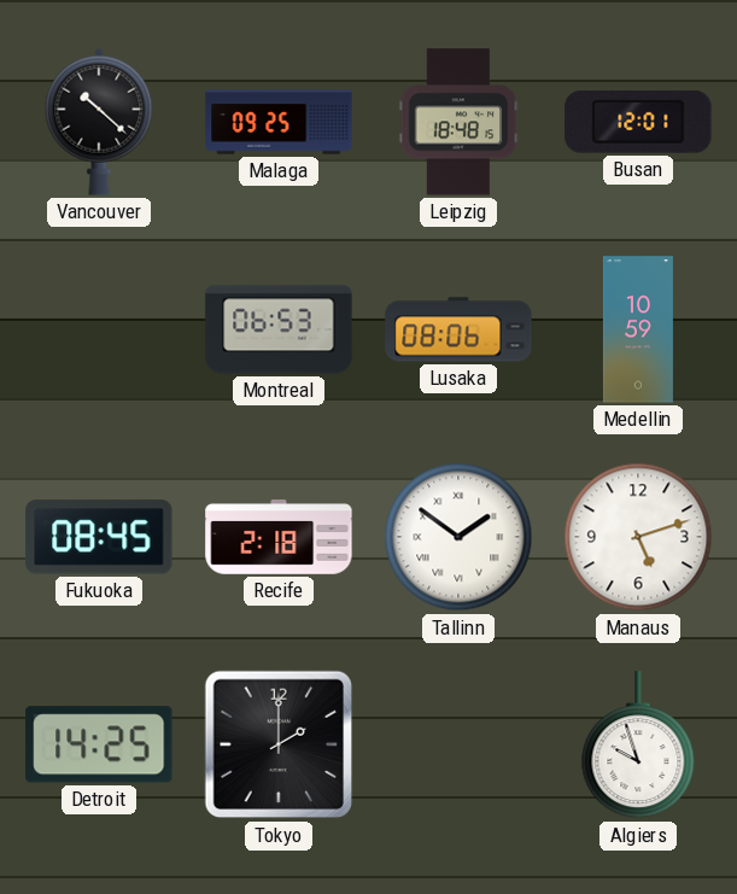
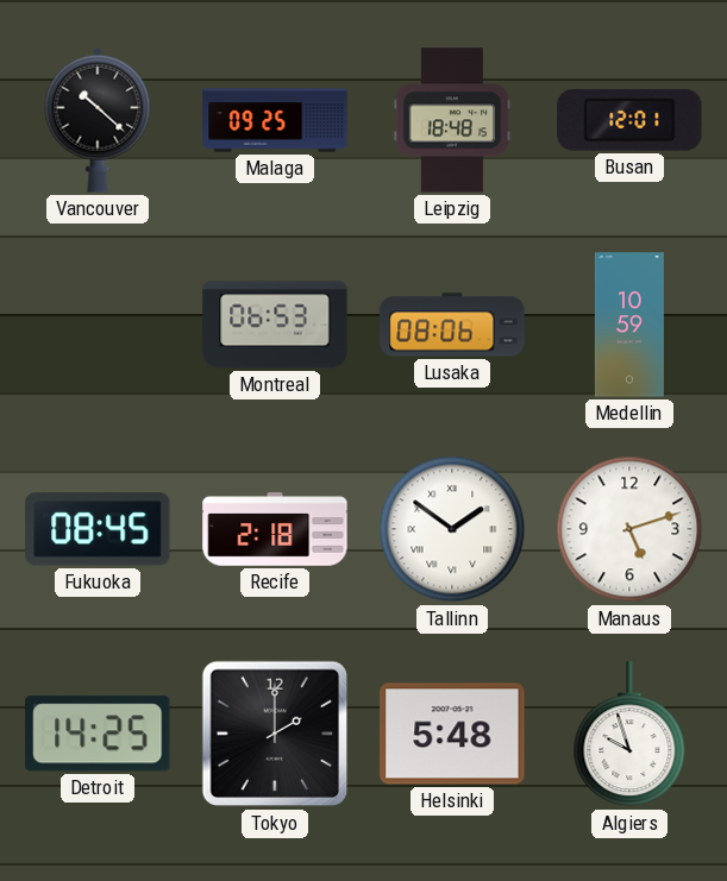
Helsinki: none -> 5:48
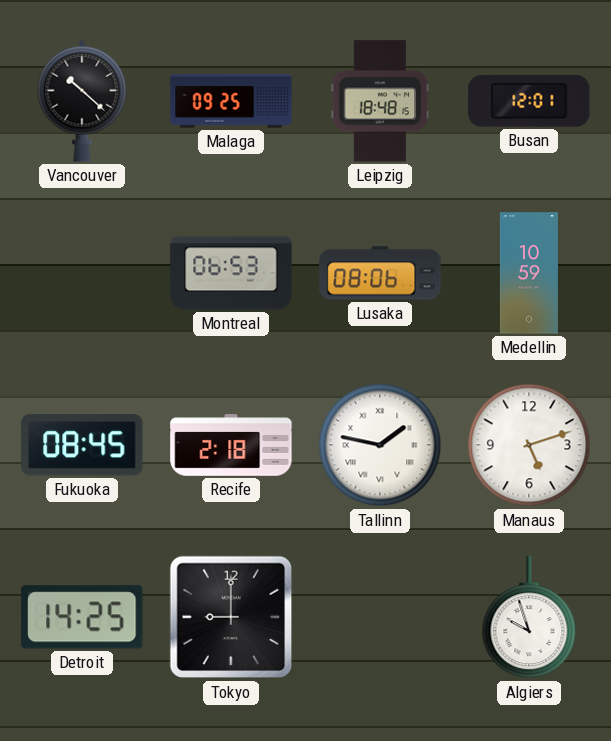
Tallinn: 1:51 -> 1:47
Tokyo: 2:00 -> 9:00
Helsinki: 5:48 -> none
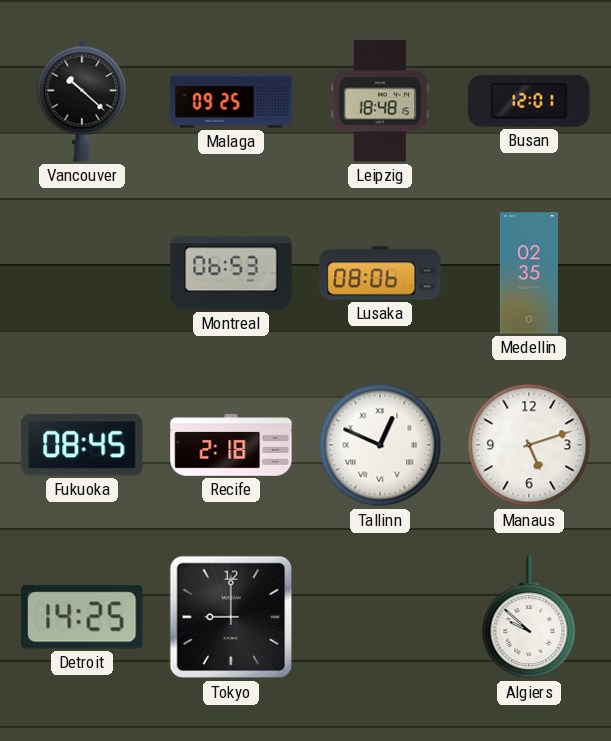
Medellin: 10:59 -> 02:35
Tallinn: 1:47 -> 12:49
Algiers: 9:57 -> 9:52
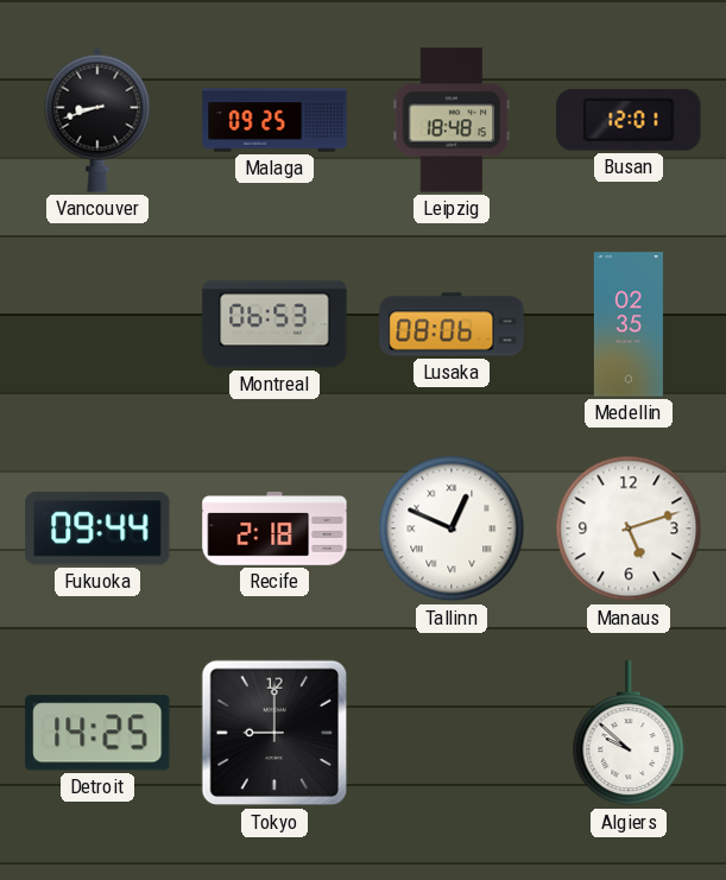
Vancouver: 10:22 -> 8:42
Fukuoka: 08:45 -> 09:44
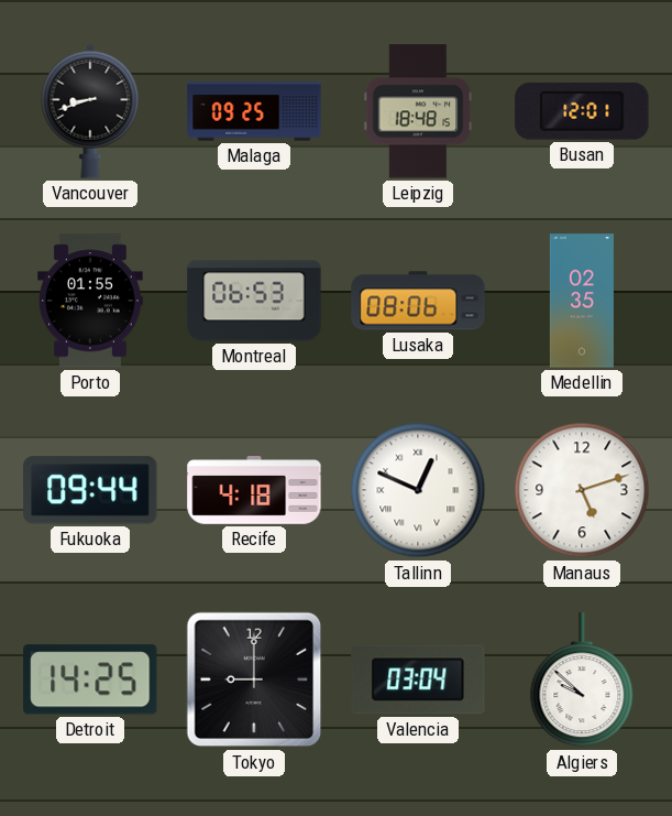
Porto: none -> 01:55
Recife: 2:18 -> 4:18
Valencia: none -> 03:04
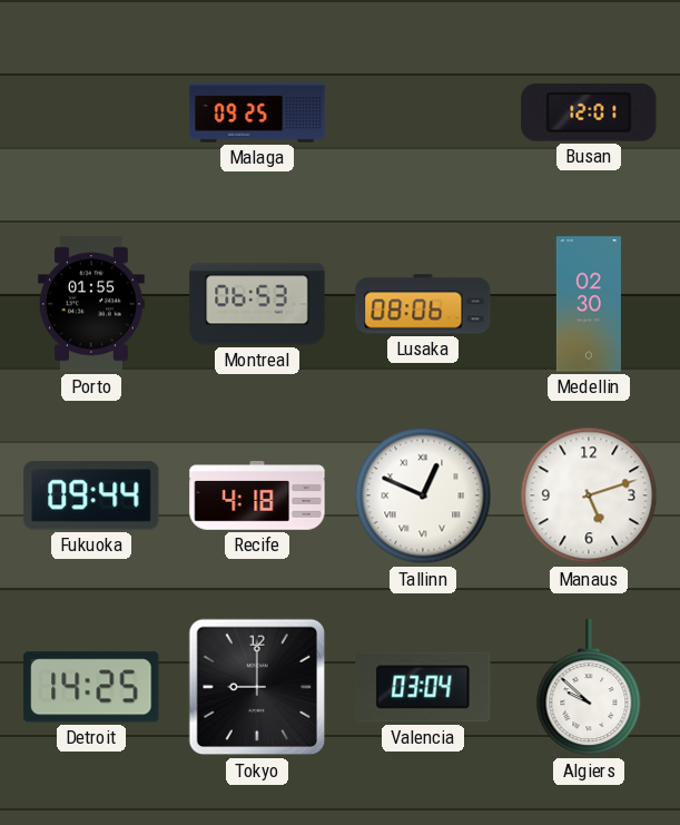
Vancouver: 8:42 -> none
Leipzig: 18:48 -> none
Medellin: 02:35 -> 02:30
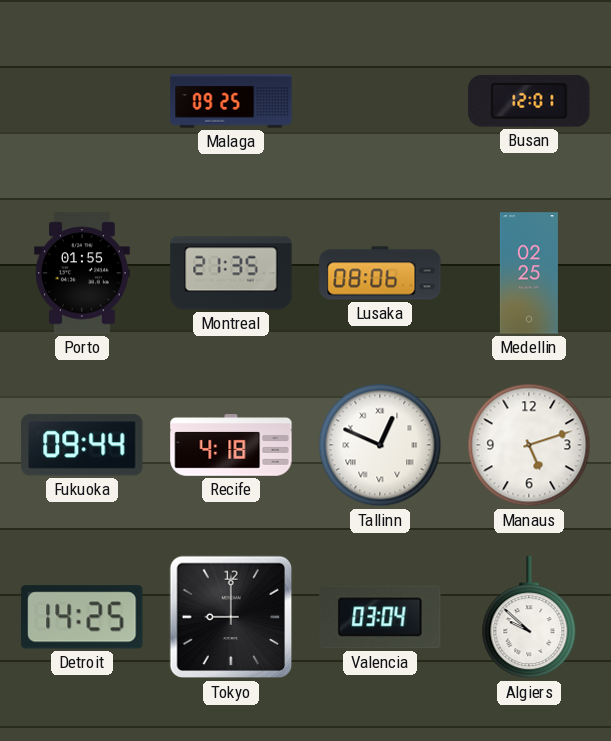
Montreal: 06:53 -> 21:35
Medellin: 02:30 -> 02:25
